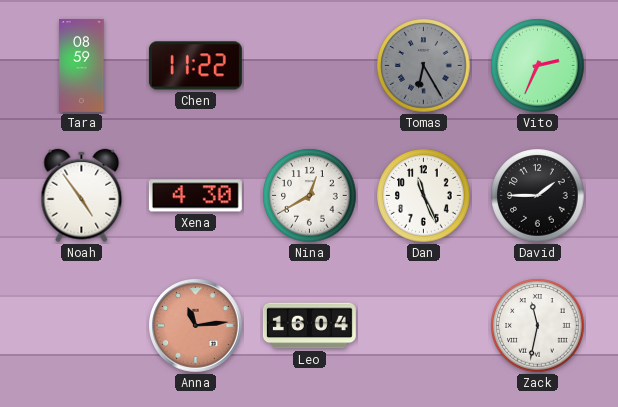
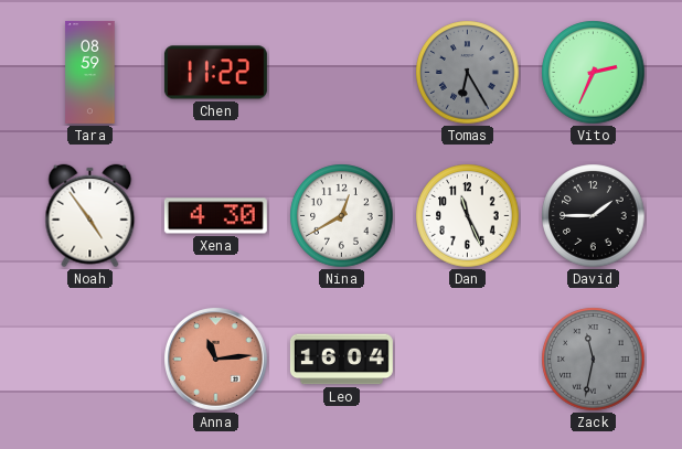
Zack dial: white -> grey
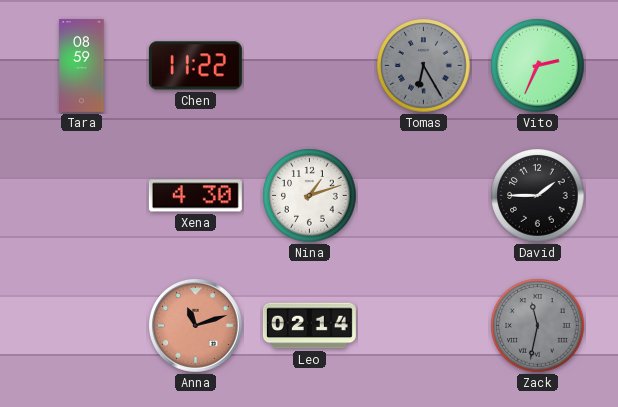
Noah: 4:54 -> none
Nina: 12:40 -> 1:12
Dan: 11:26 -> none
Anna: 11:14 -> 11:12
Leo: 16:04 -> 02:14
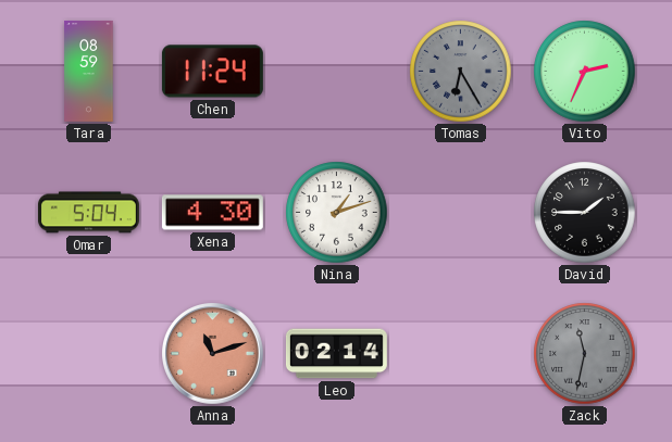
Chen: 11:22 -> 11:24
Omar: none -> 5:04
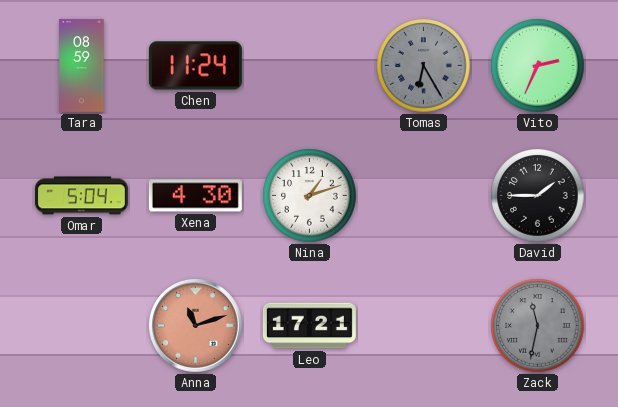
Leo: 02:14 -> 17:21
